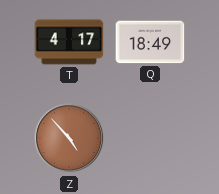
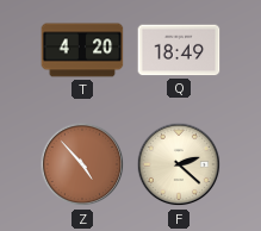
T: 4:17 -> 4:20
F: none -> 2:22
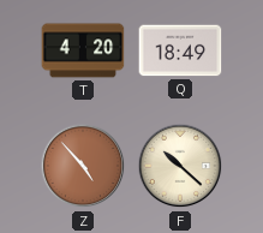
F: 2:22 -> 10:22
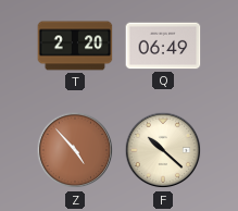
T: 4:20 -> 2:20
Q: 18:49 -> 06:49
